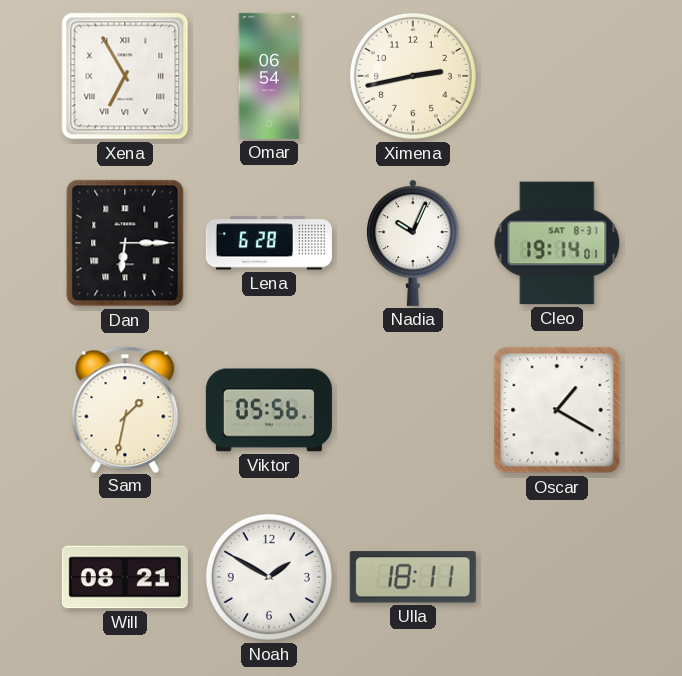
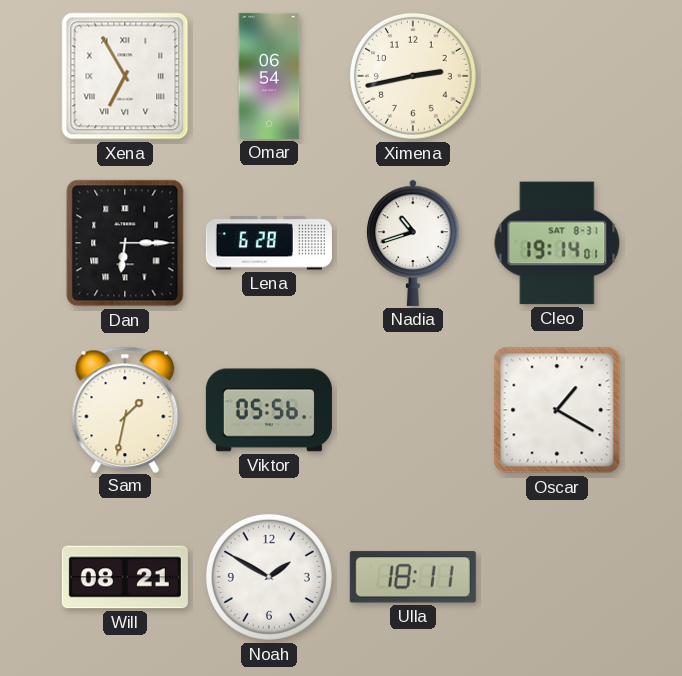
Nadia: 10:04 -> 10:42
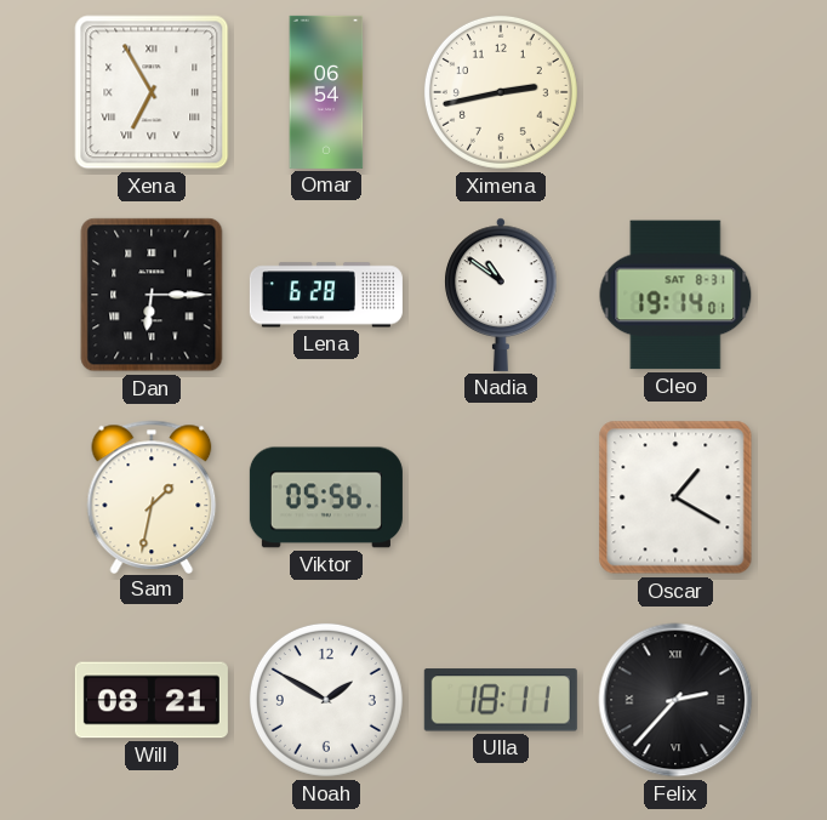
Nadia: 10:42 -> 10:51
Felix: none -> 2:37
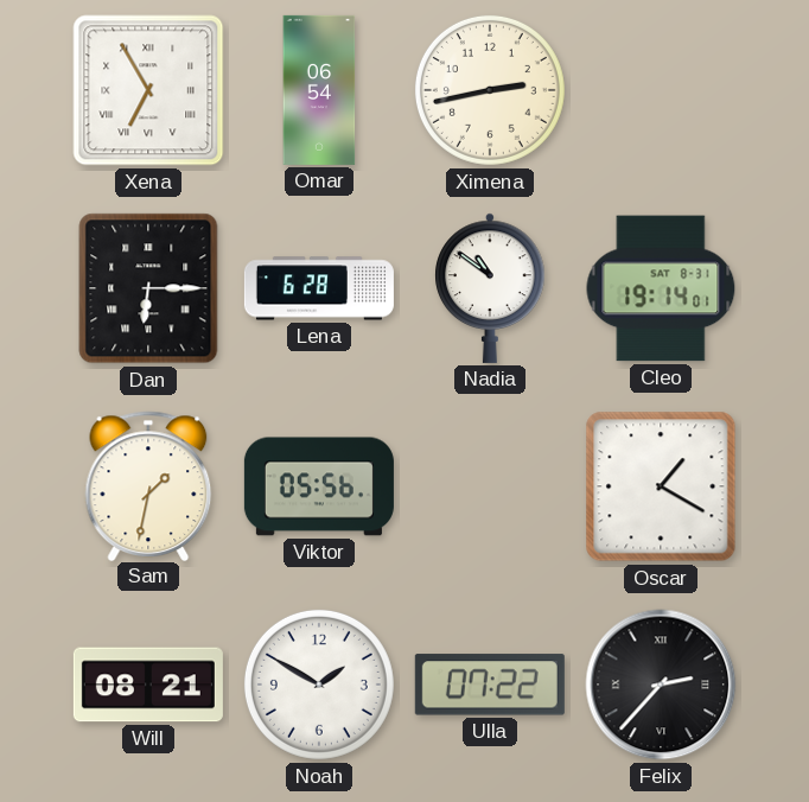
Ulla: 18:11 -> 07:22
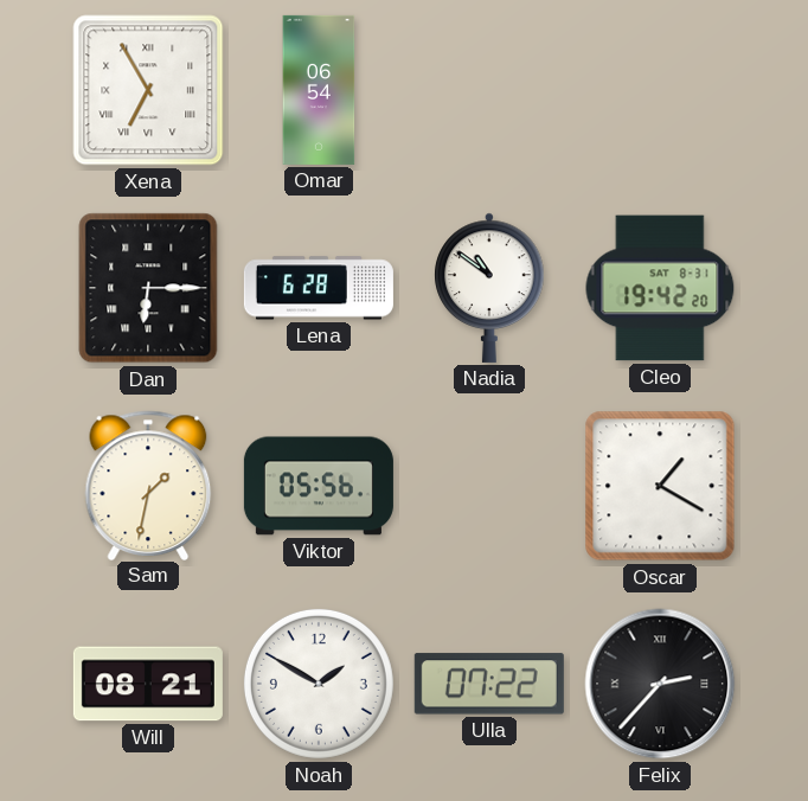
Ximena: 2:43 -> none
Cleo: 19:14 -> 19:42
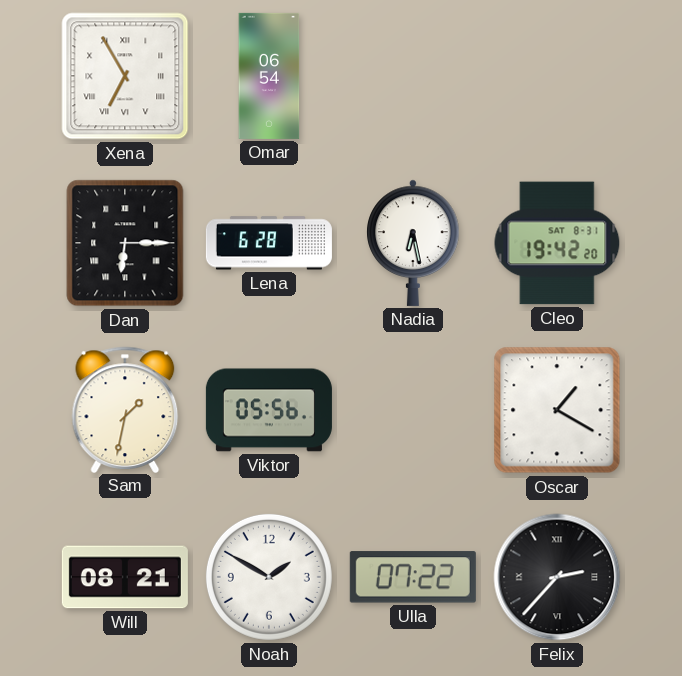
Nadia: 10:51 -> 6:28
